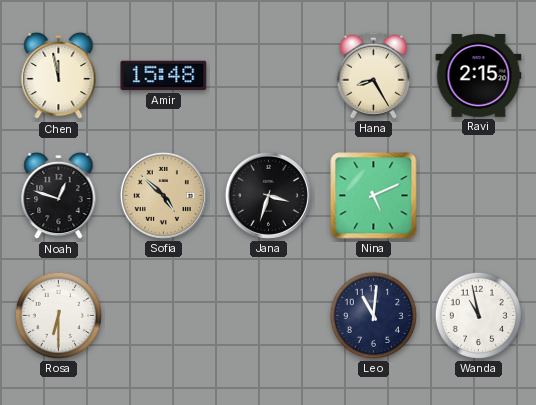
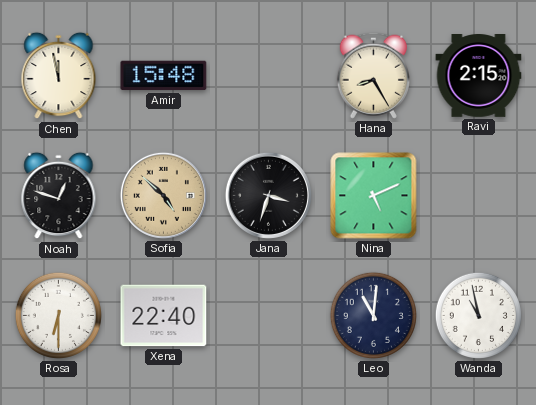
Xena: none -> 22:40
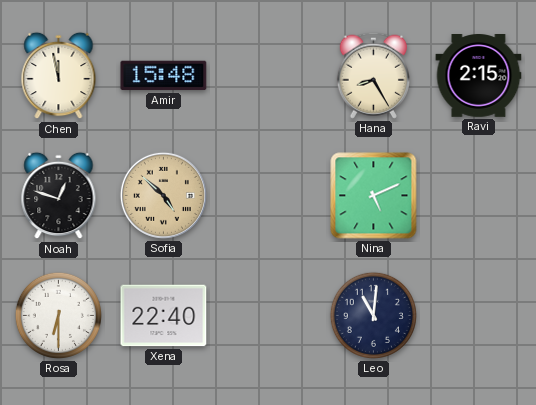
Jana: 3:33 -> none
Wanda: 10:58 -> none
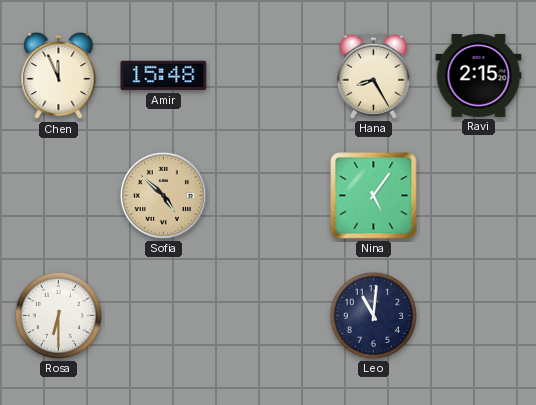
Chen: 11:58 -> 11:56
Noah: 12:48 -> none
Nina: 5:11 -> 5:06
Xena: 22:40 -> none
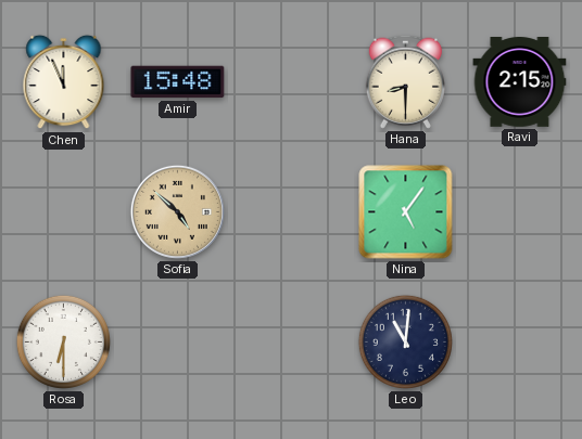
Hana: 8:25 -> 8:30
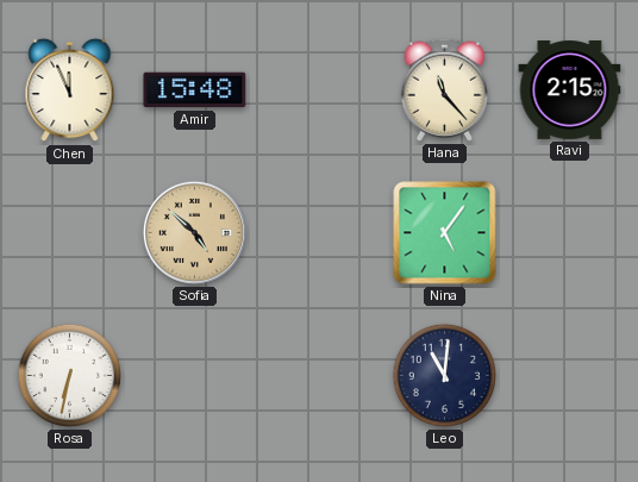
Hana: 8:30 -> 11:23
Rosa: 6:30 -> 6:32
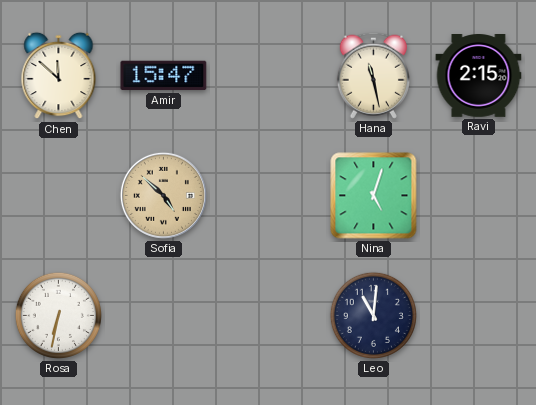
Chen: 11:56 -> 11:52
Amir: 15:48 -> 15:47
Hana: 11:23 -> 11:28
Nina: 5:06 -> 5:03
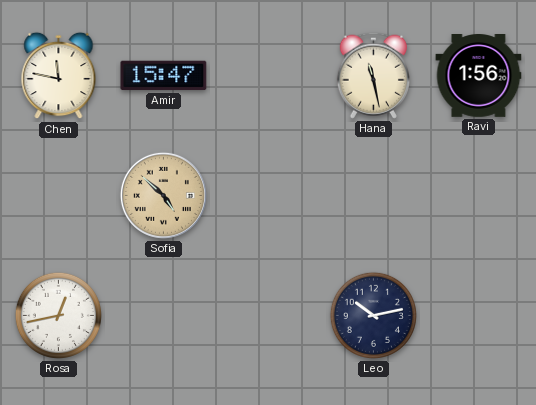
Chen: 11:52 -> 11:47
Ravi: 2:15 -> 1:56
Nina: 5:03 -> none
Rosa: 6:32 -> 12:43
Leo: 11:01 -> 10:13
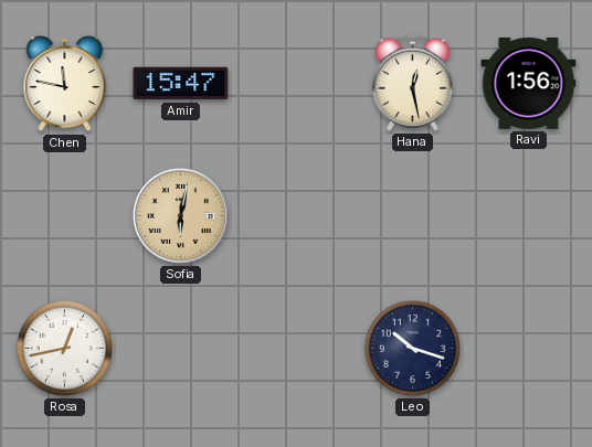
Hana: 11:28 -> 12:28
Sofia: 4:52 -> 6:02
Leo: 10:13 -> 10:18
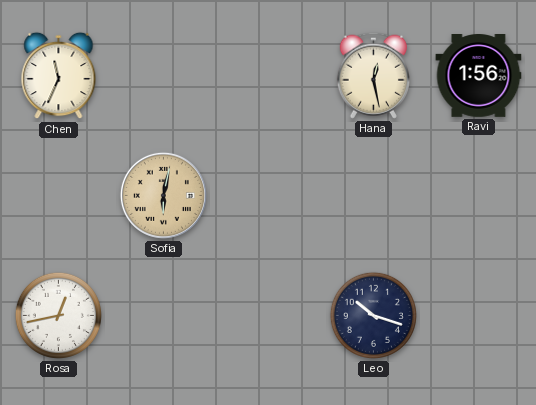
Chen: 11:47 -> 11:34
Amir: 15:47 -> none
